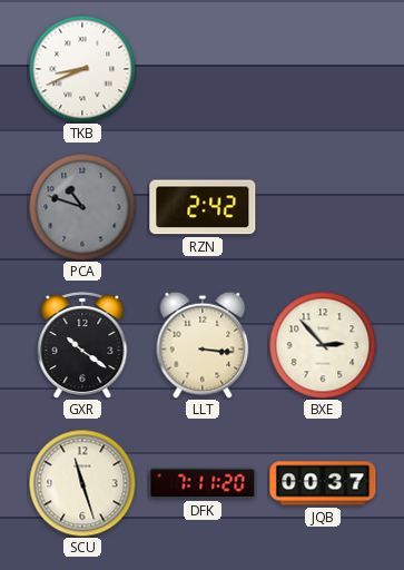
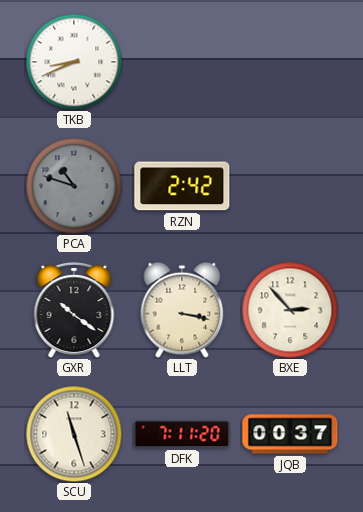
LLT: 3:16 -> 3:17
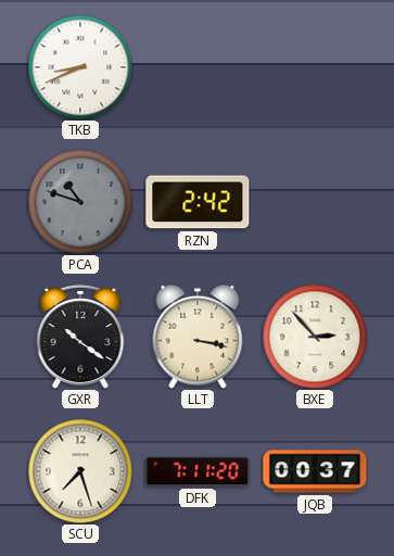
SCU: 11:27 -> 7:27
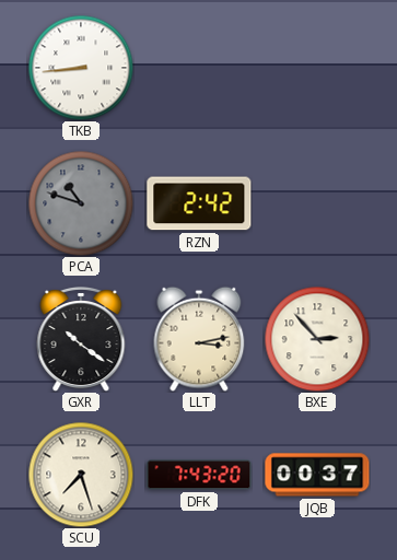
TKB: 8:41 -> 8:44
LLT: 3:17 -> 3:13
DFK: 7:11 -> 7:43
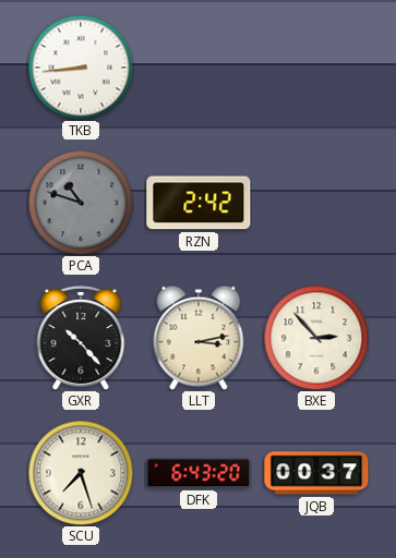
GXR: 10:21 -> 10:23
DFK: 7:43 -> 6:43
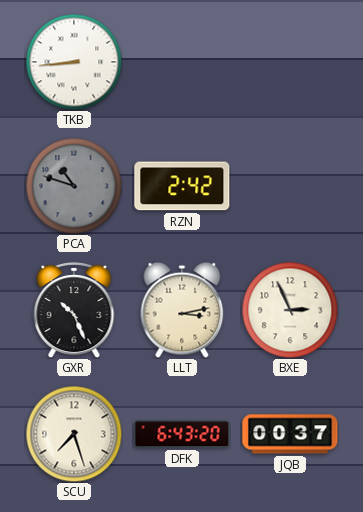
GXR: 10:23 -> 10:26
BXE: 2:53 -> 2:56
